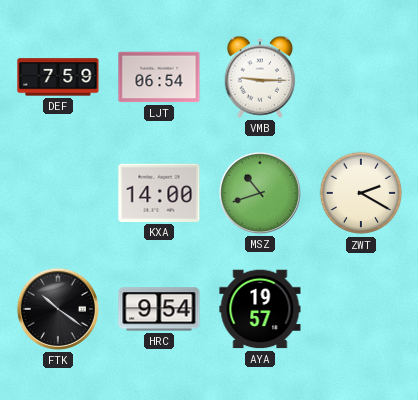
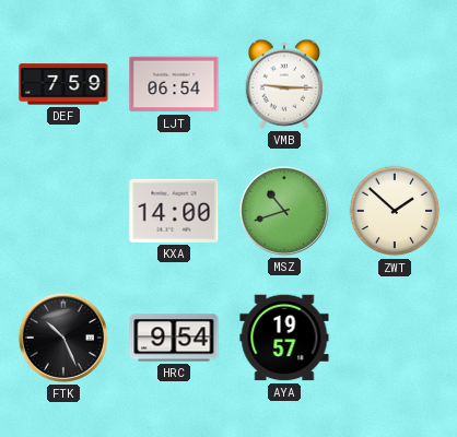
ZWT: 2:20 -> 1:52
FTK: 10:21 -> 10:26
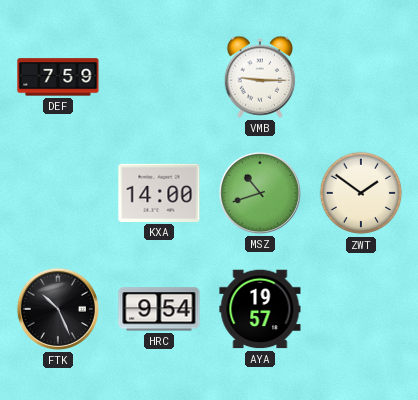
LJT: 06:54 -> none
ZWT: 1:52 -> 1:51
